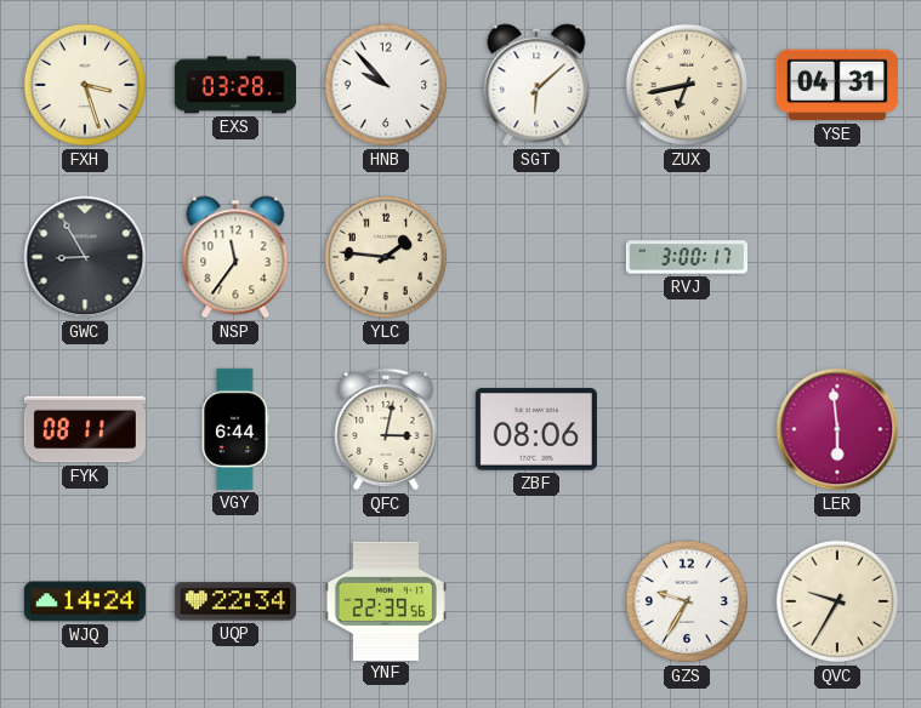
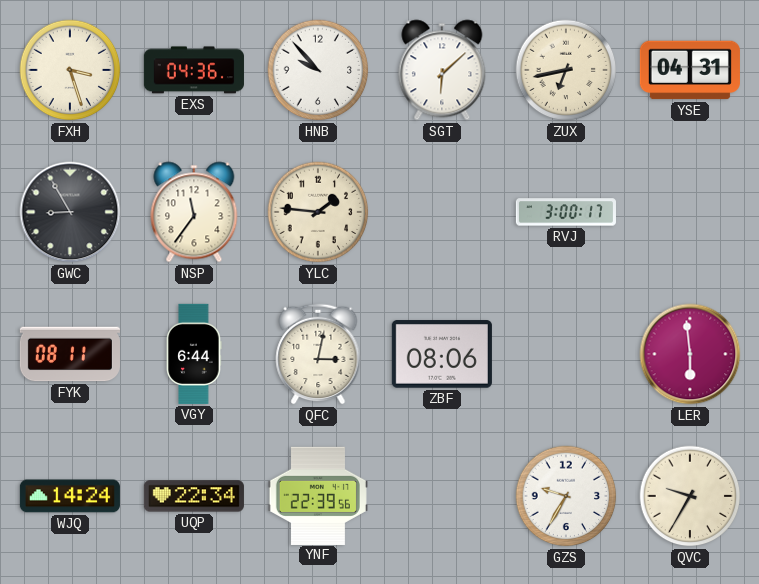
EXS: 03:28 -> 04:36
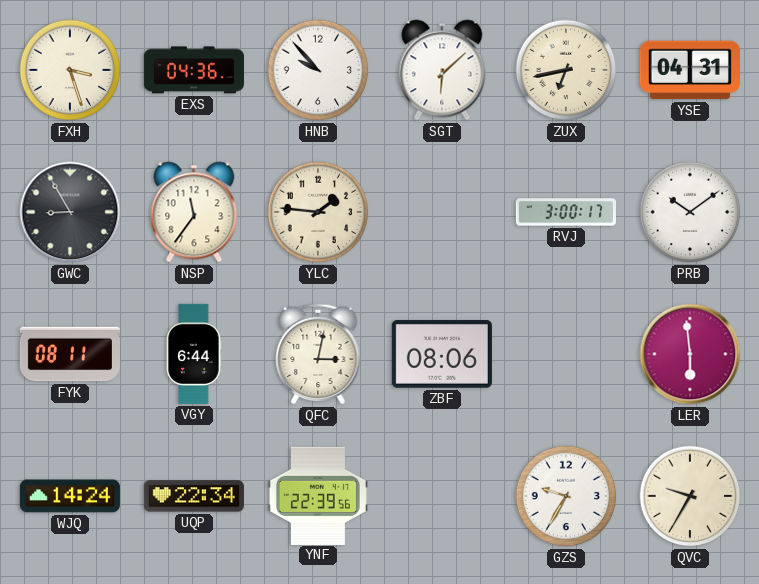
PRB: none -> 10:09
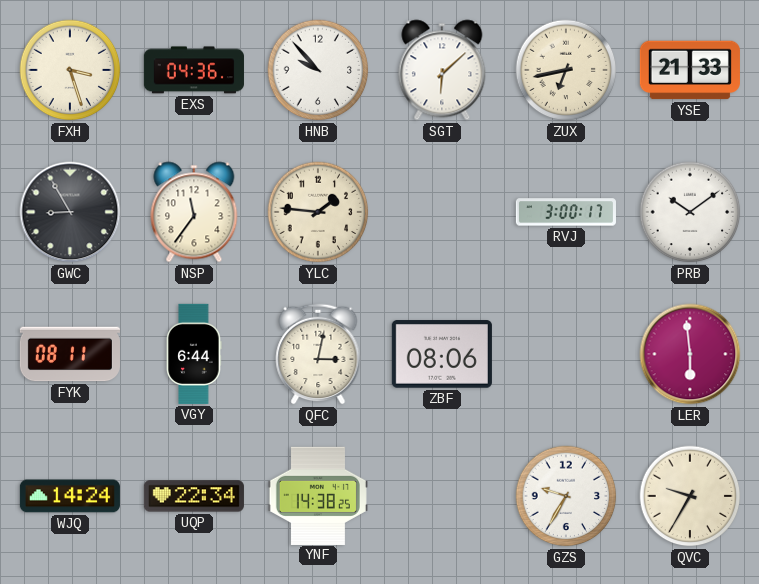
YSE: 04:31 -> 21:33
YNF: 22:39 -> 14:38
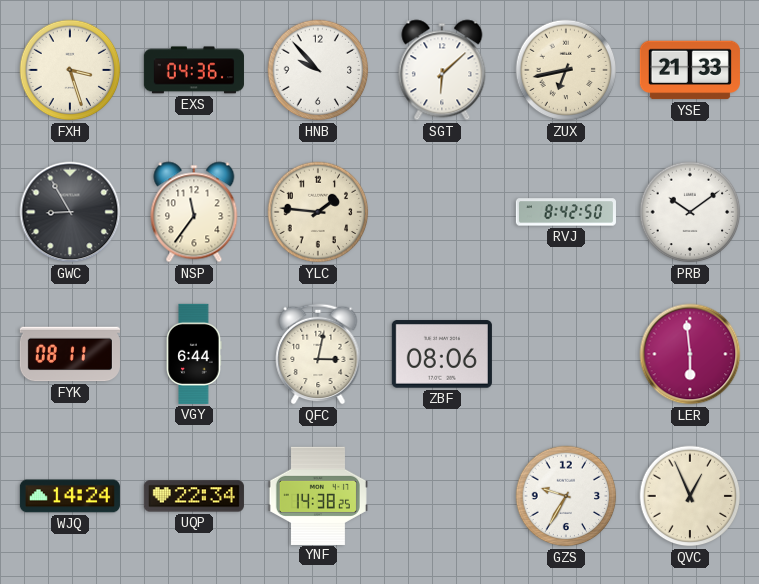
RVJ: 3:00 -> 8:42
QVC: 9:35 -> 12:56
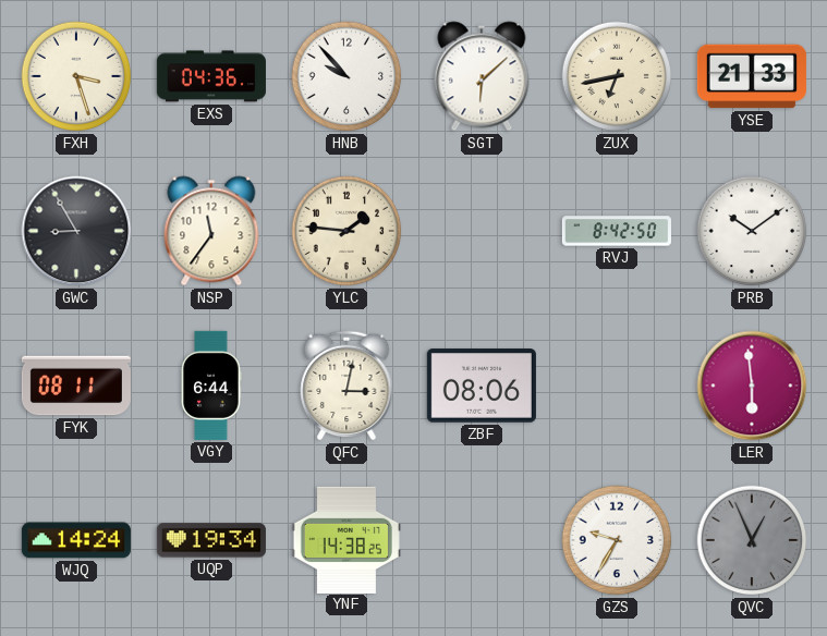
UQP: 22:34 -> 19:34
QVC dial: cream -> grey
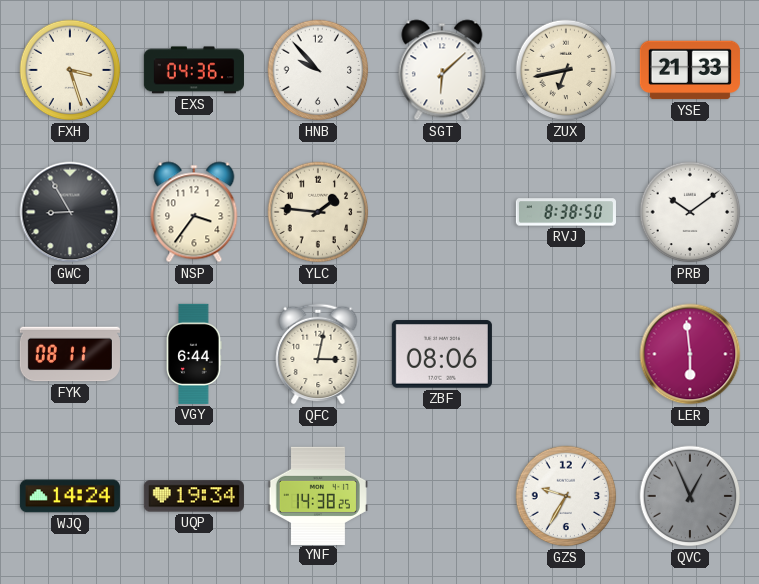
NSP: 11:36 -> 3:36
RVJ: 8:42 -> 8:38
